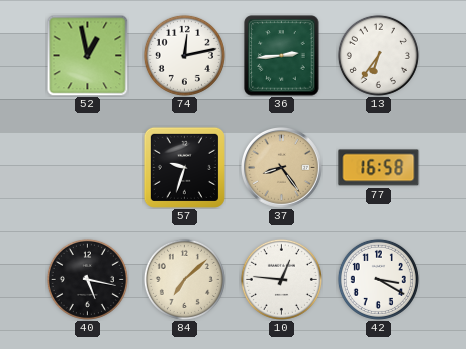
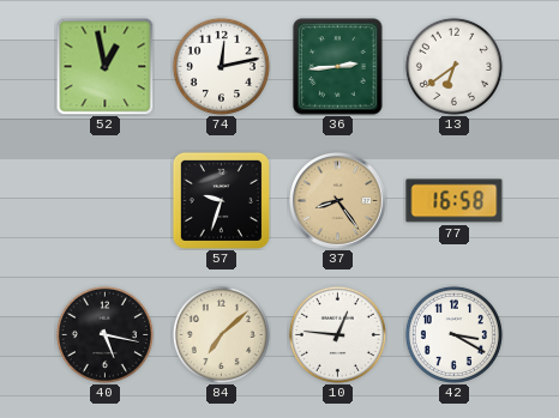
13: 6:36 -> 6:39
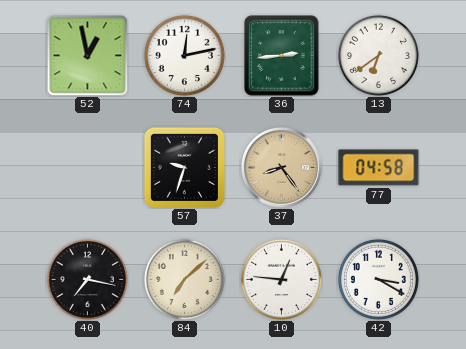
77: 16:58 -> 04:58
40: 5:17 -> 7:17
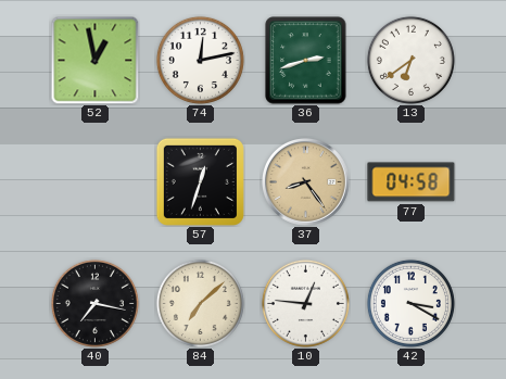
36: 2:44 -> 2:42
57: 9:33 -> 12:33
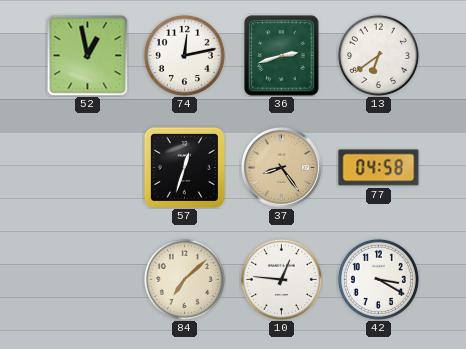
40: 7:17 -> none
